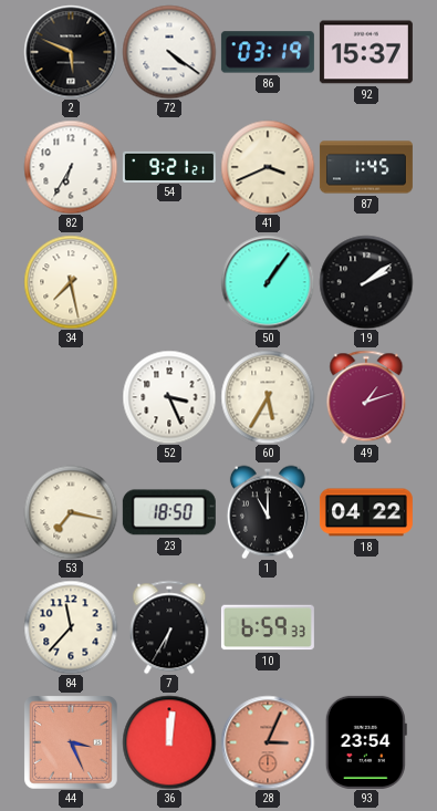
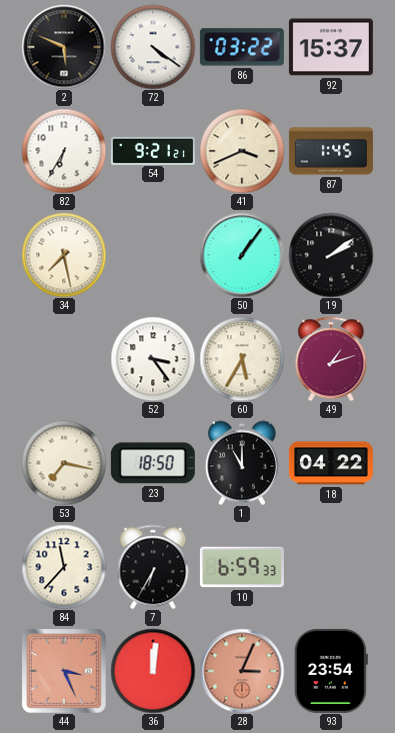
86: 03:19 -> 03:22
52: 3:26 -> 3:24
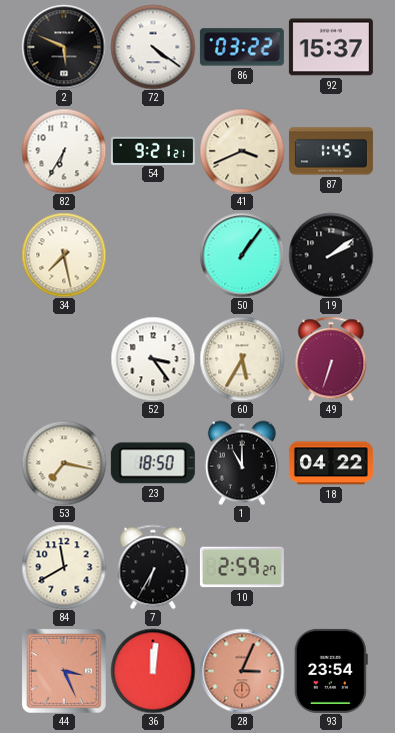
49: 1:12 -> 6:33
84: 11:37 -> 11:40
10: 6:59 -> 2:59
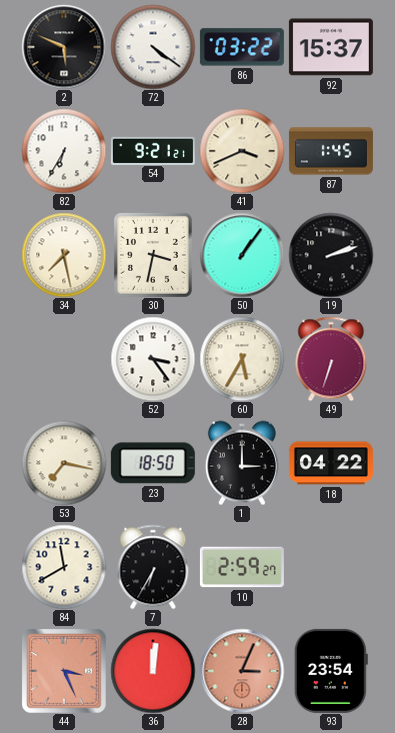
30: none -> 3:32
19: 2:09 -> 2:12
1: 11:00 -> 3:00
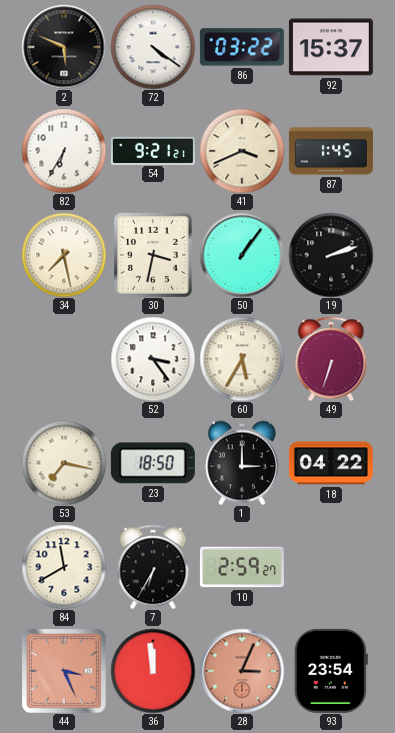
36: 12:01 -> 11:59
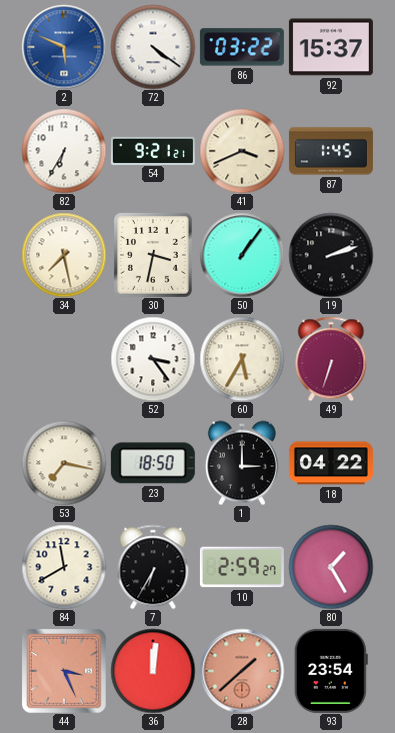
2 dial: black -> blue
80: none -> 1:25
36: 11:59 -> 12:01
28: 3:04 -> 1:38
